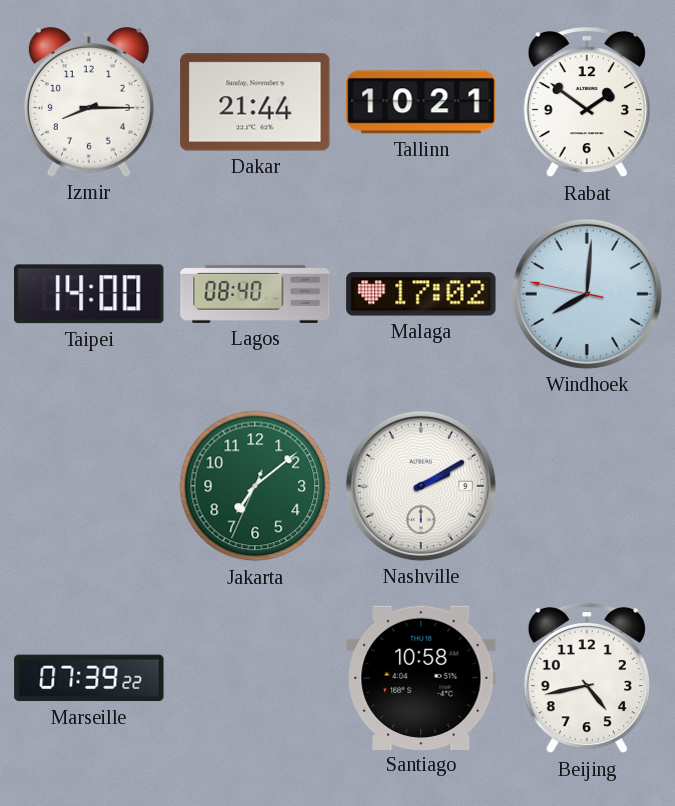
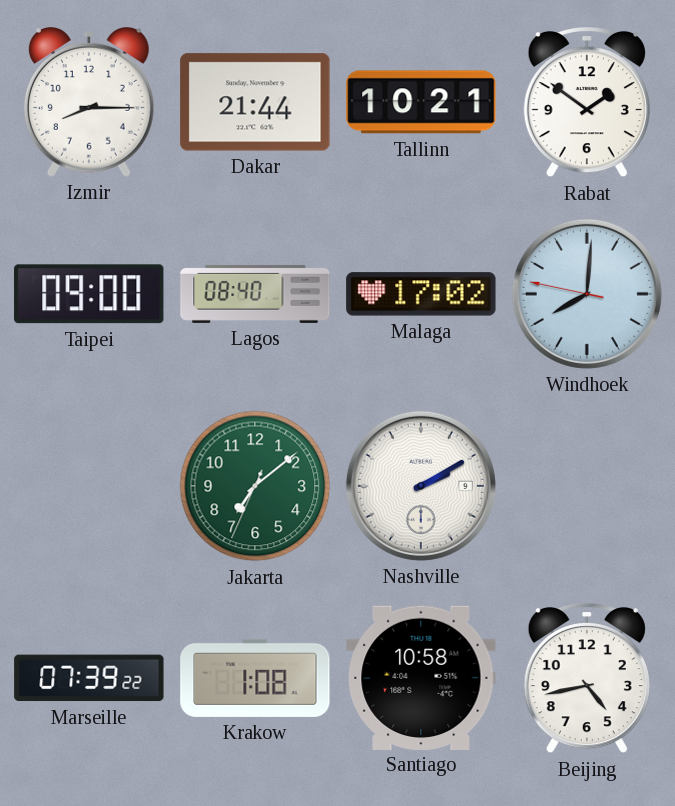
Taipei: 14:00 -> 09:00
Krakow: none -> 1:08
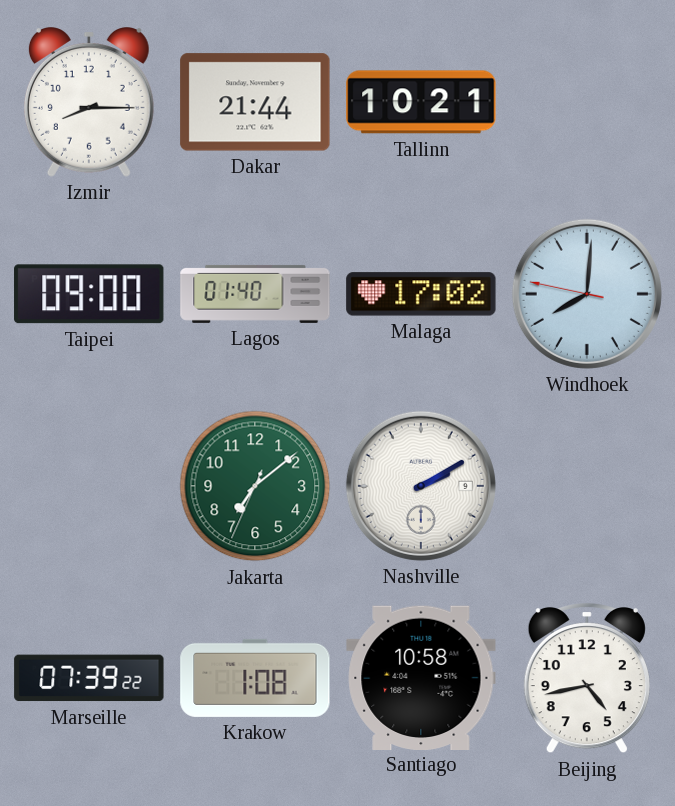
Rabat: 1:51 -> none
Lagos: 08:40 -> 01:40
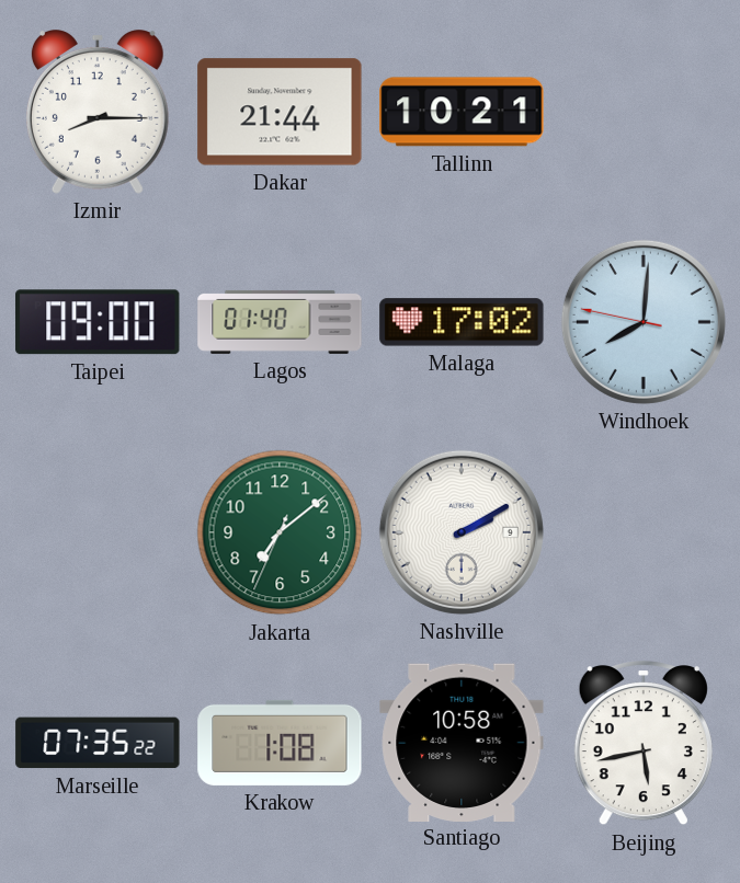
Marseille: 07:39 -> 07:35
Beijing: 4:43 -> 5:43
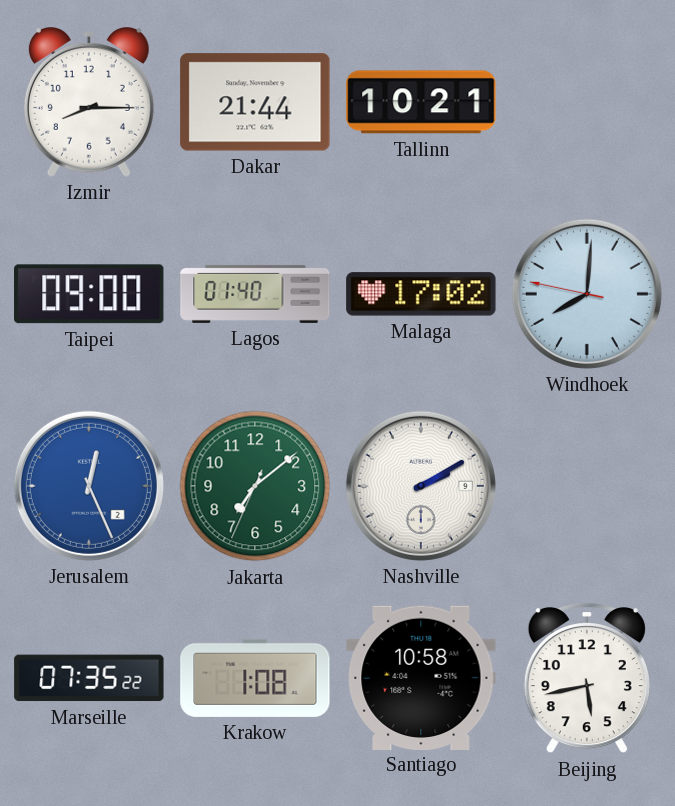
Jerusalem: none -> 12:26
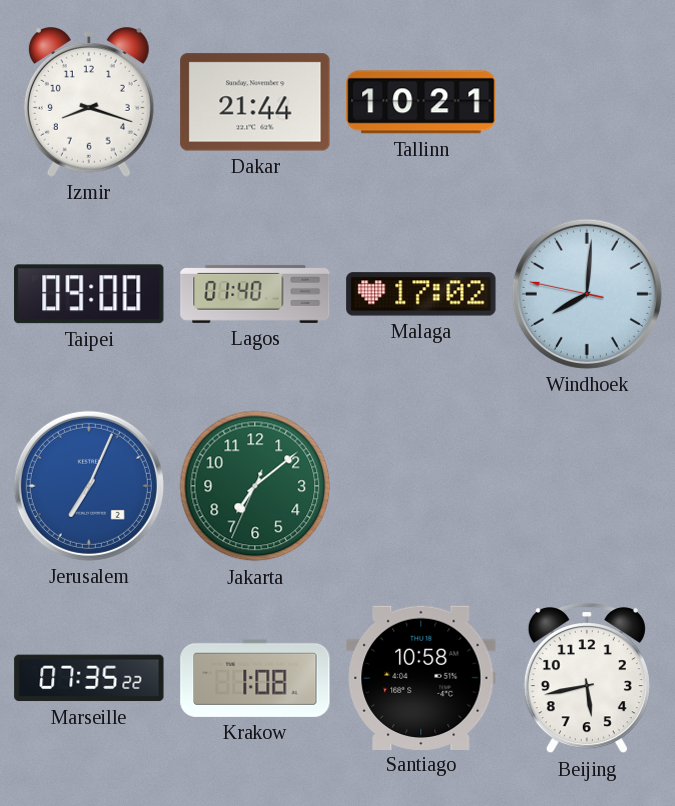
Izmir: 8:15 -> 8:18
Jerusalem: 12:26 -> 7:04
Nashville: 2:10 -> none
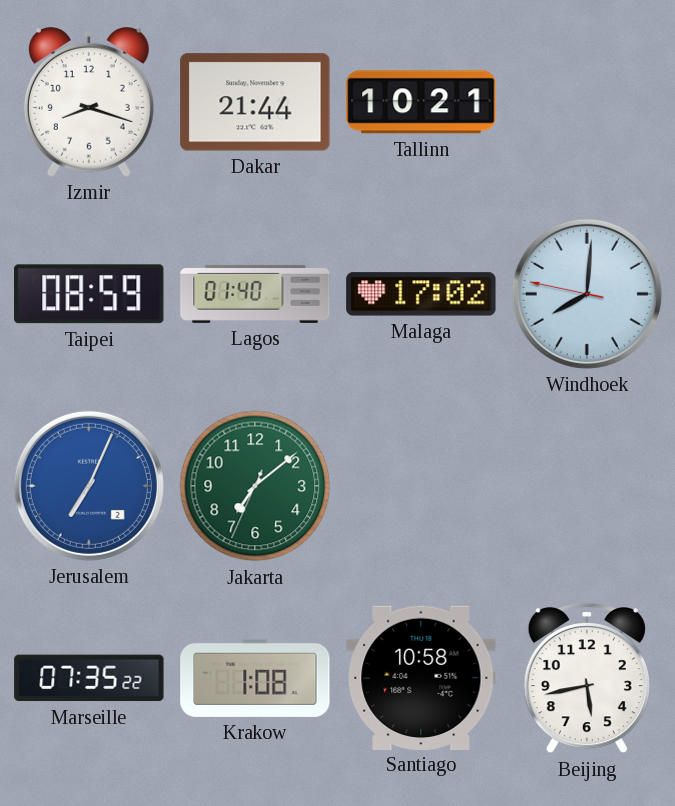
Taipei: 09:00 -> 08:59
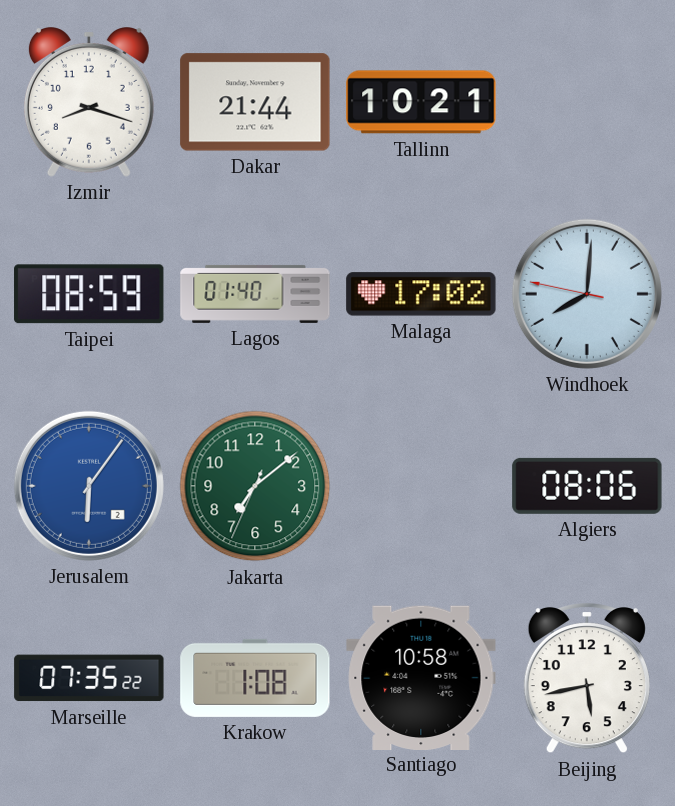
Jerusalem: 7:04 -> 6:06
Algiers: none -> 08:06
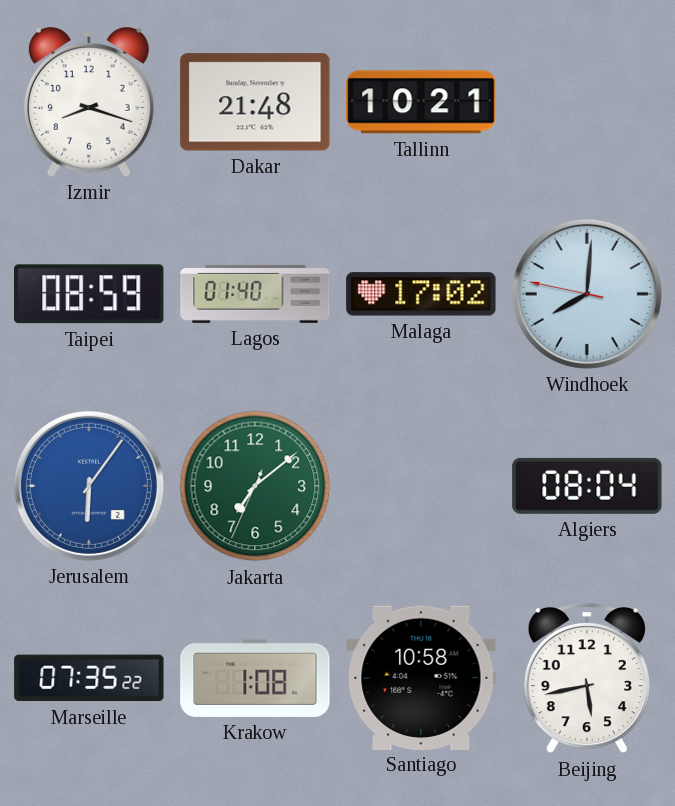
Dakar: 21:44 -> 21:48
Algiers: 08:06 -> 08:04
